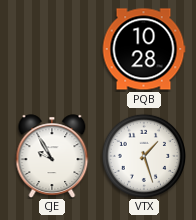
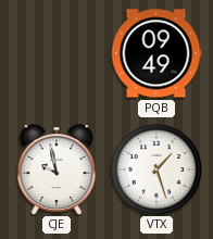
PQB: 10:28 -> 09:49
CJE: 9:55 -> 9:58
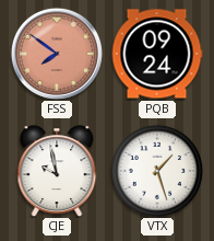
FSS: none -> 7:51
PQB: 09:49 -> 09:24
